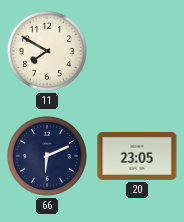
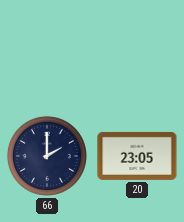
11: 7:50 -> none
66: 6:11 -> 2:00
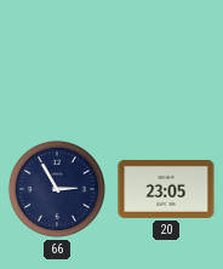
66: 2:00 -> 2:55
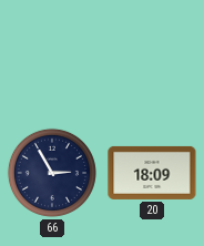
20: 23:05 -> 18:09
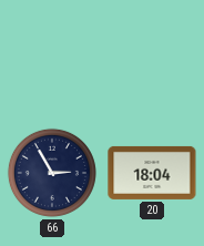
20: 18:09 -> 18:04
